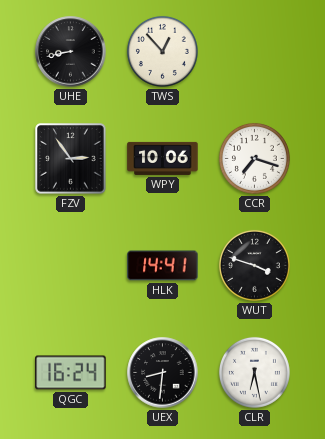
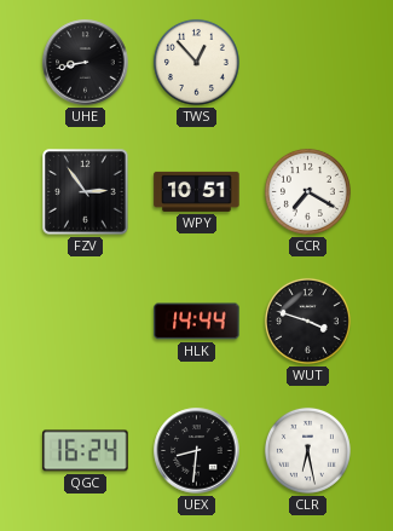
WPY: 10:06 -> 10:51
CCR: 7:18 -> 7:20
HLK: 14:41 -> 14:44
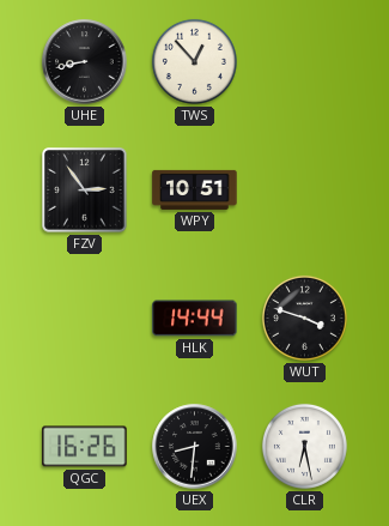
CCR: 7:20 -> none
QGC: 16:24 -> 16:26
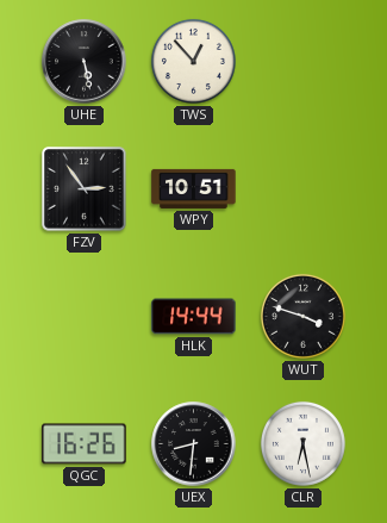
UHE: 8:43 -> 5:28
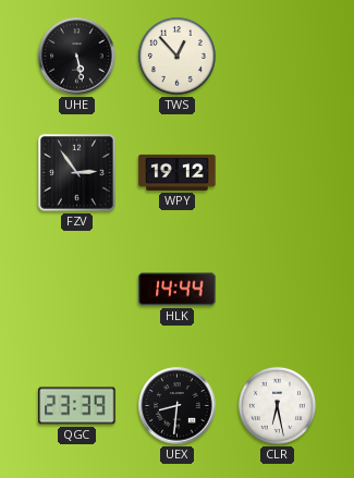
WPY: 10:51 -> 19:12
WUT: 3:48 -> none
QGC: 16:26 -> 23:39
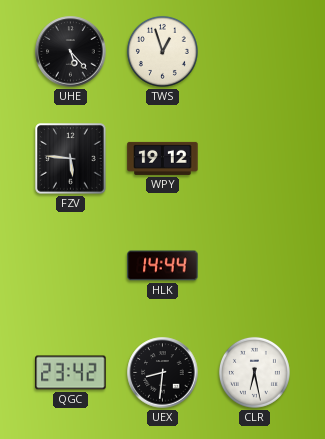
UHE: 5:28 -> 5:23
TWS: 12:53 -> 12:57
FZV: 2:54 -> 5:46
QGC: 23:39 -> 23:42
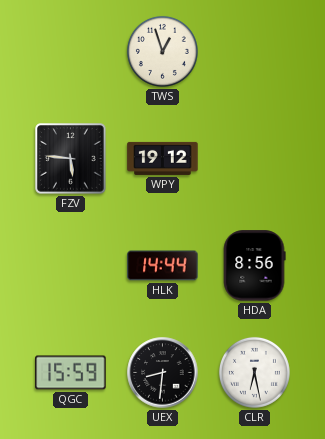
UHE: 5:23 -> none
HDA: none -> 8:56
QGC: 23:42 -> 15:59
